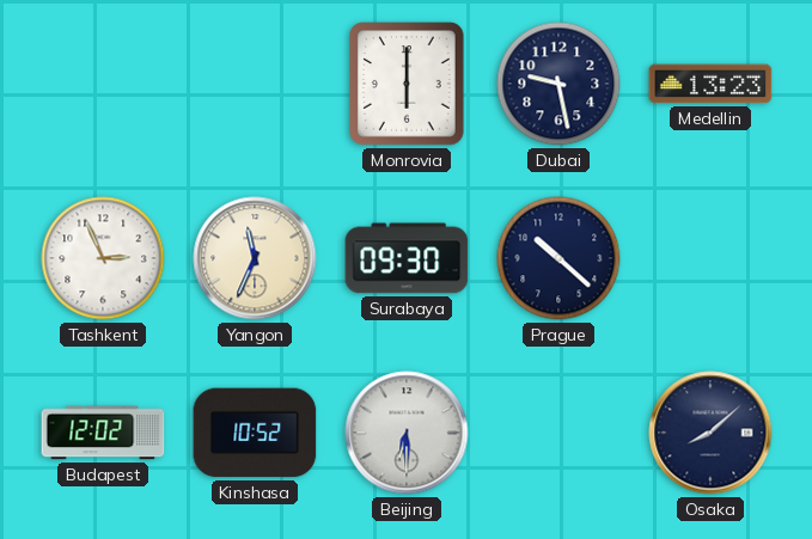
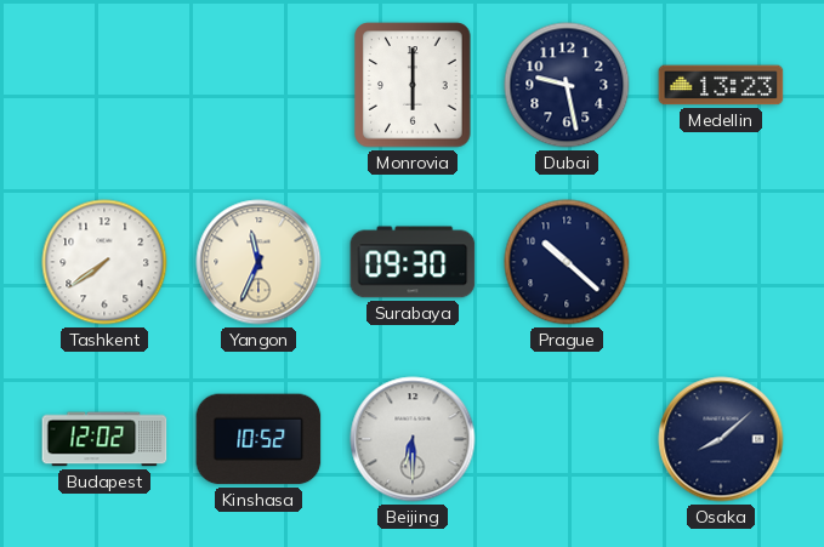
Tashkent: 2:56 -> 7:39
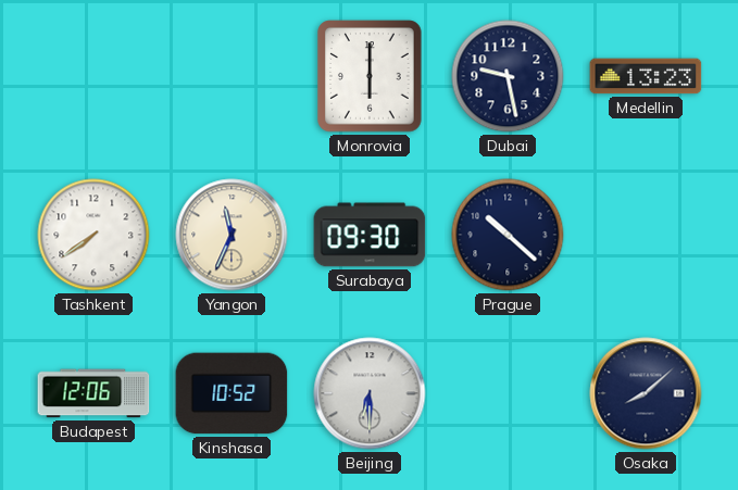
Budapest: 12:02 -> 12:06
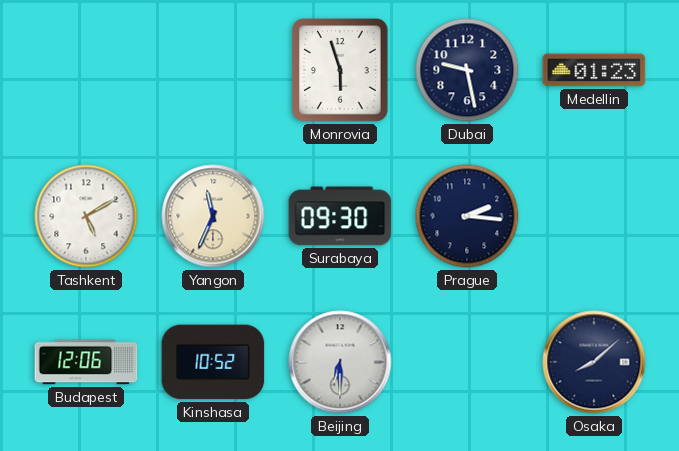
Monrovia: 6:00 -> 5:57
Medellin: 13:23 -> 01:23
Tashkent: 7:39 -> 5:10
Prague: 10:22 -> 2:16
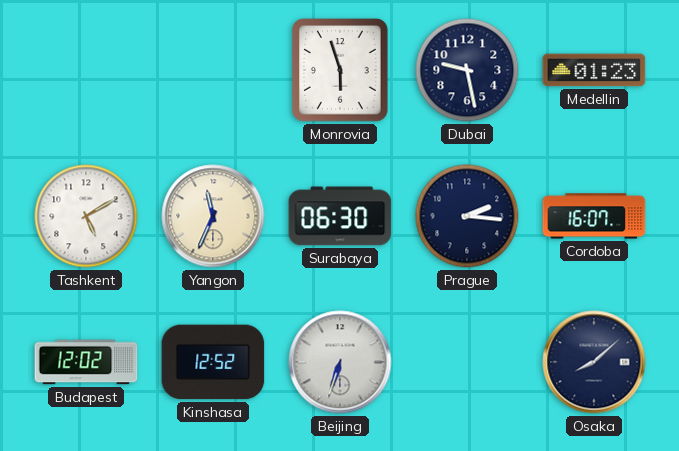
Surabaya: 09:30 -> 06:30
Cordoba: none -> 16:07
Budapest: 12:06 -> 12:02
Kinshasa: 10:52 -> 12:52
Beijing: 6:30 -> 6:33
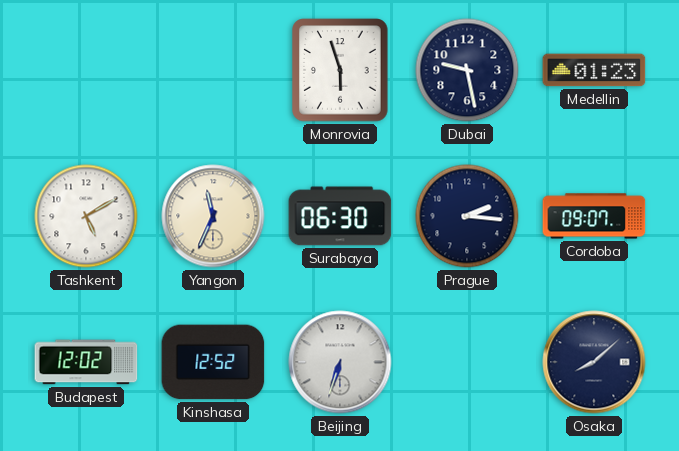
Cordoba: 16:07 -> 09:07
